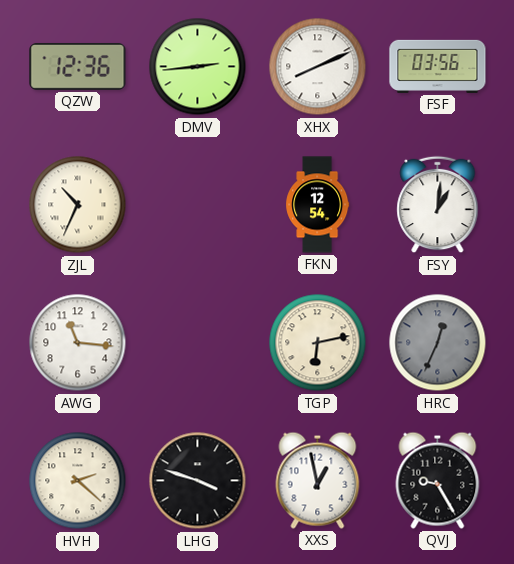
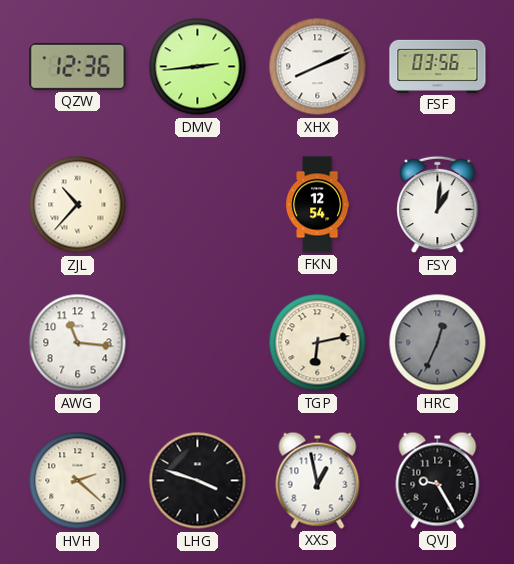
ZJL: 10:34 -> 10:37
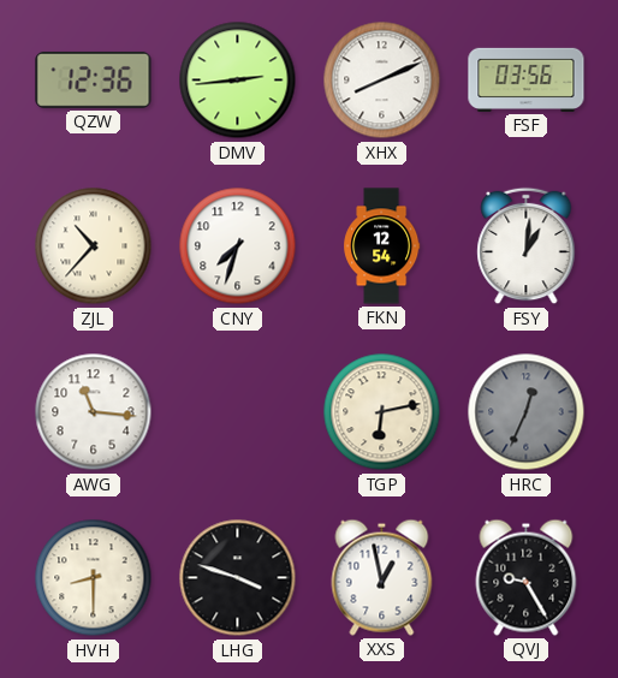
CNY: none -> 7:33
HVH: 2:22 -> 8:30
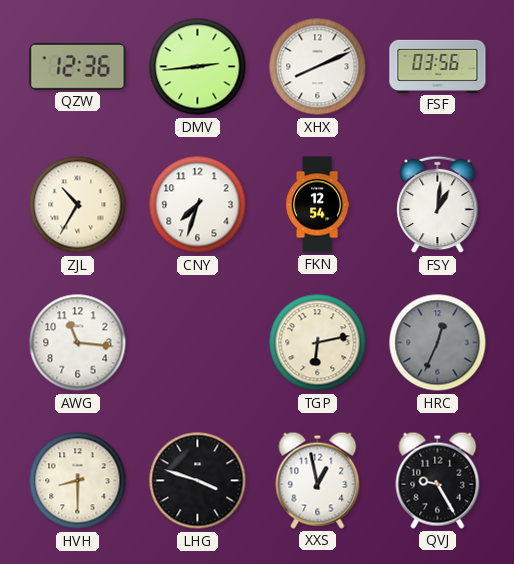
ZJL: 10:37 -> 10:35
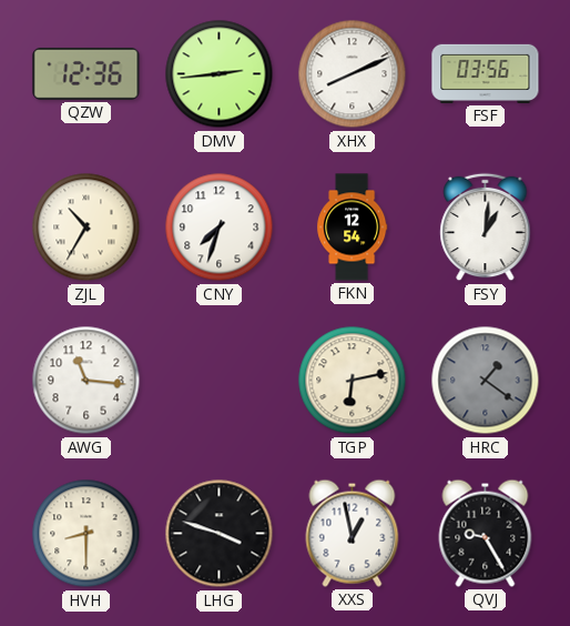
HRC: 12:34 -> 1:21
